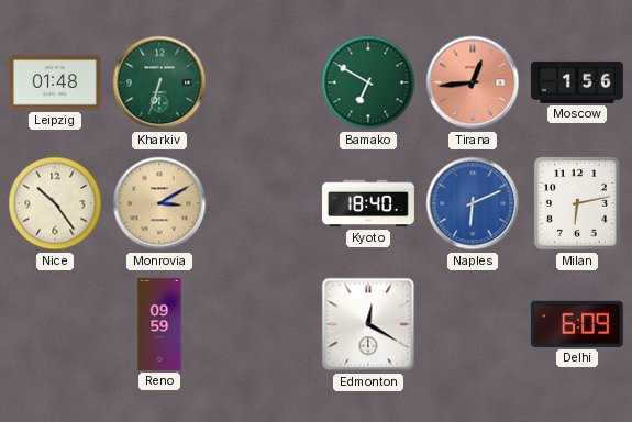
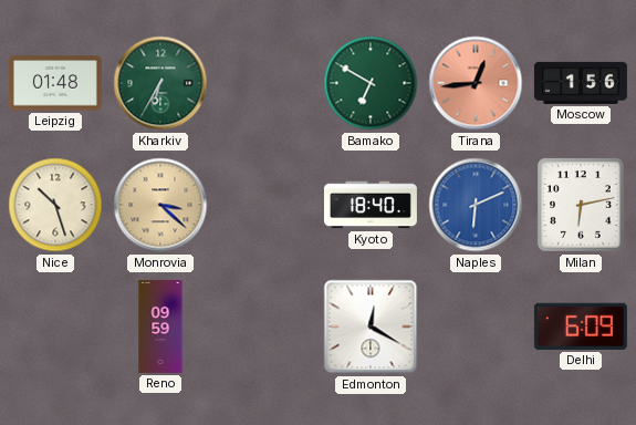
Kharkiv: 6:33 -> 6:35
Nice: 10:24 -> 10:27
Monrovia: 3:10 -> 3:22
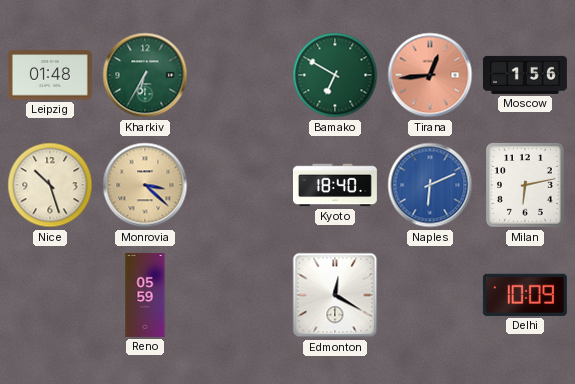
Reno: 09:59 -> 05:59
Delhi: 6:09 -> 10:09
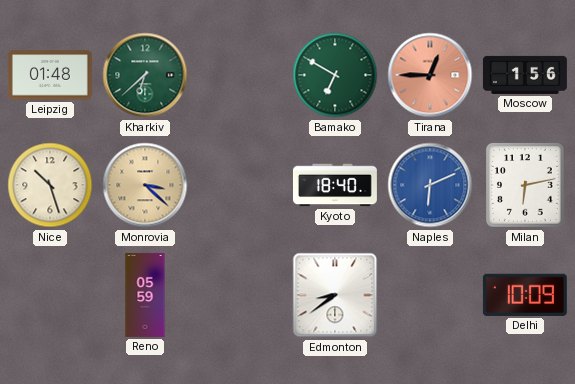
Kharkiv: 6:35 -> 6:38
Tirana: 12:44 -> 12:45
Edmonton: 12:20 -> 8:39
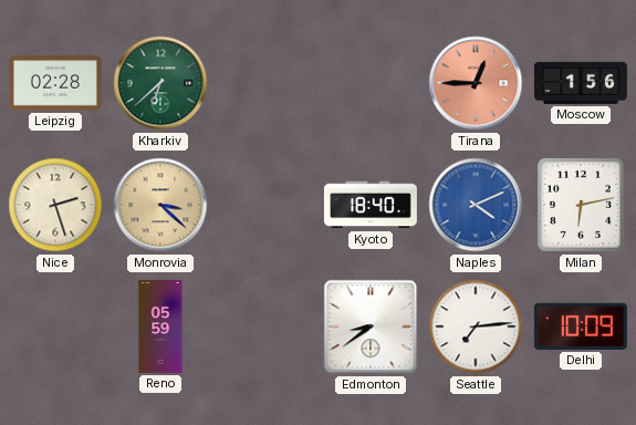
Leipzig: 01:48 -> 02:28
Bamako: 6:50 -> none
Nice: 10:27 -> 2:27
Naples: 6:11 -> 4:11
Seattle: none -> 7:14
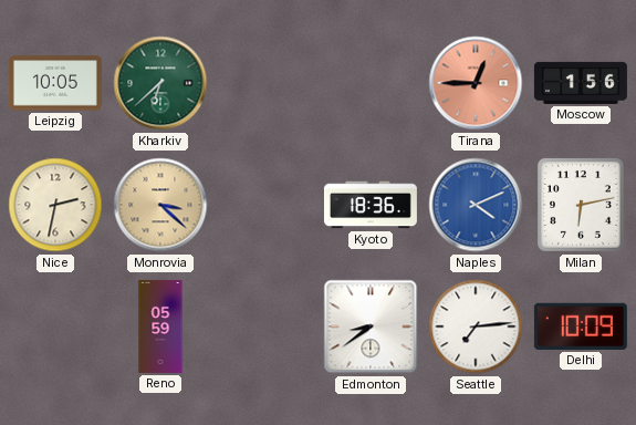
Leipzig: 02:28 -> 10:05
Nice: 2:27 -> 2:32
Kyoto: 18:40 -> 18:36
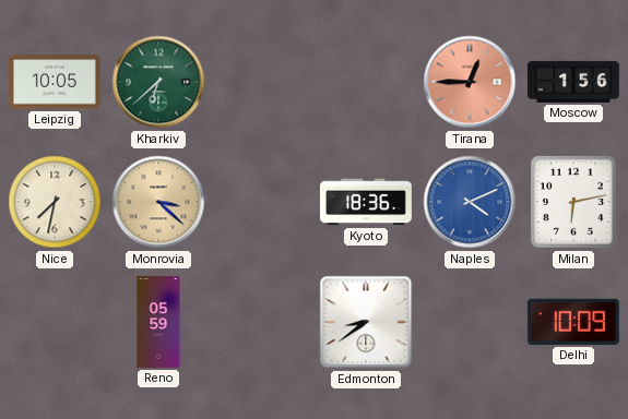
Nice: 2:32 -> 7:32
Seattle: 7:14 -> none
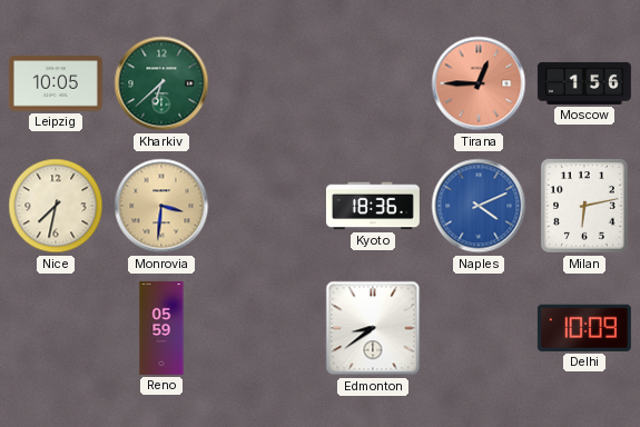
Monrovia: 3:22 -> 3:31
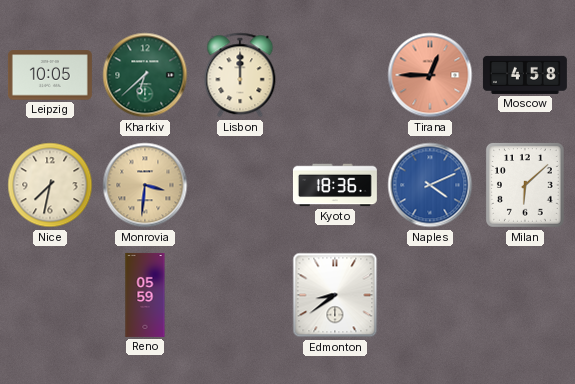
Lisbon: none -> 12:00
Moscow: 1:56 -> 4:58
Milan: 6:13 -> 6:08
Delhi: 10:09 -> none
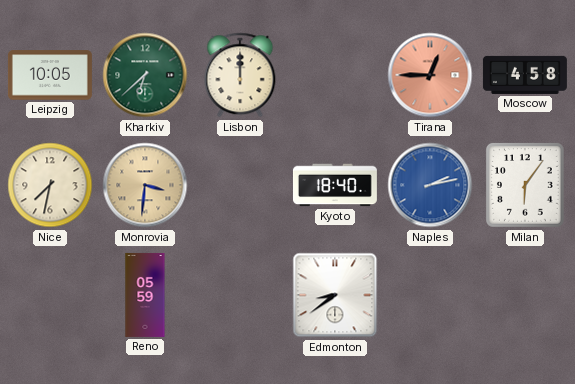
Kyoto: 18:36 -> 18:40
Naples: 4:11 -> 2:13
Milan: 6:08 -> 6:06
